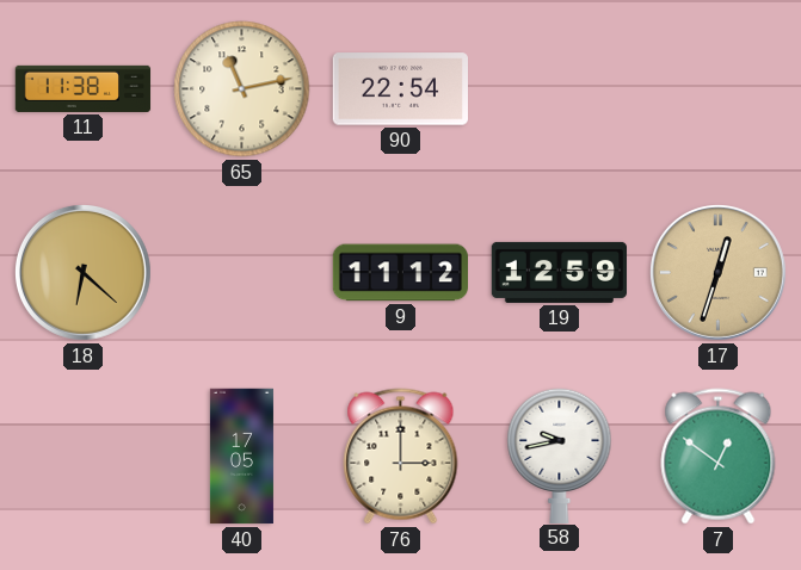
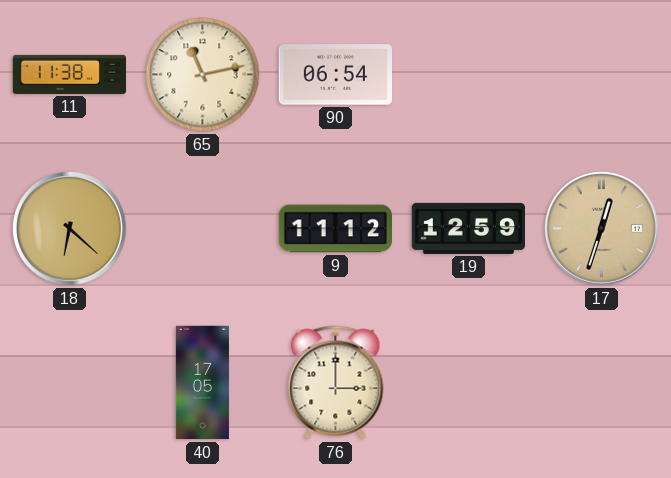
90: 22:54 -> 06:54
58: 9:43 -> none
7: 12:51 -> none
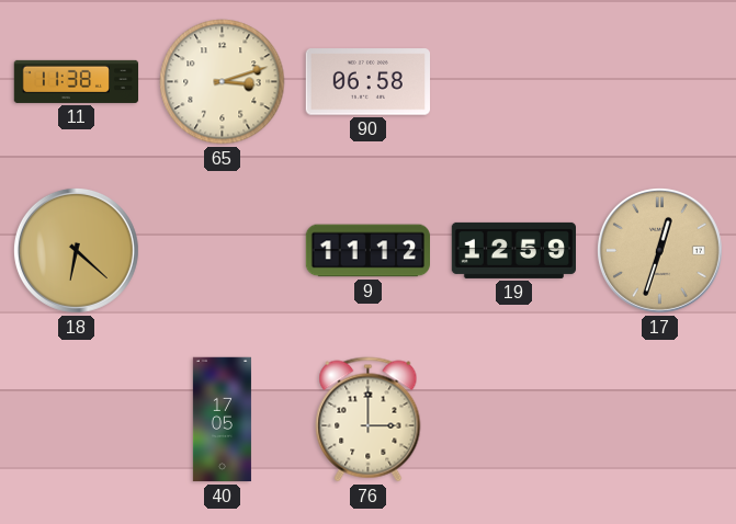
65: 11:13 -> 3:12
90: 06:54 -> 06:58
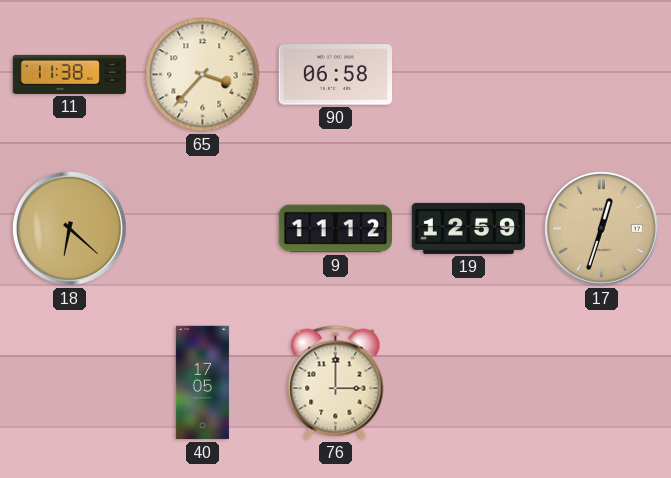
65: 3:12 -> 3:37
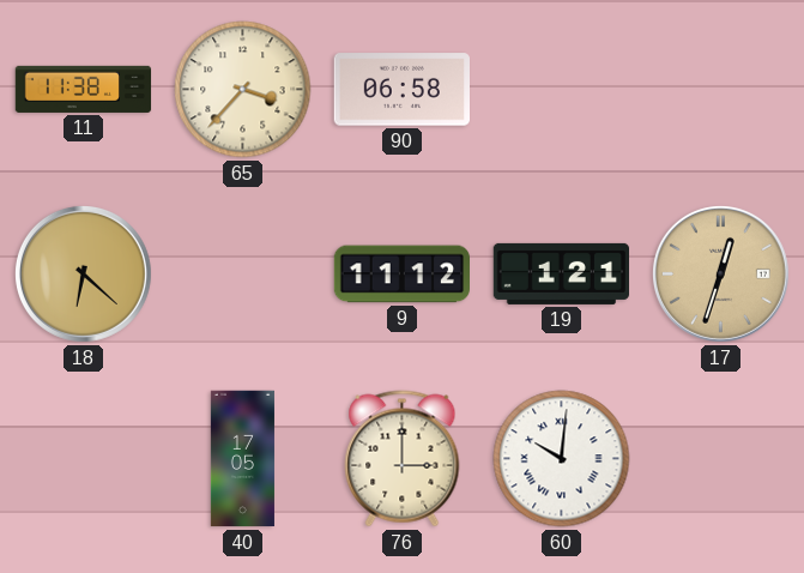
19: 12:59 -> 1:21
60: none -> 10:01
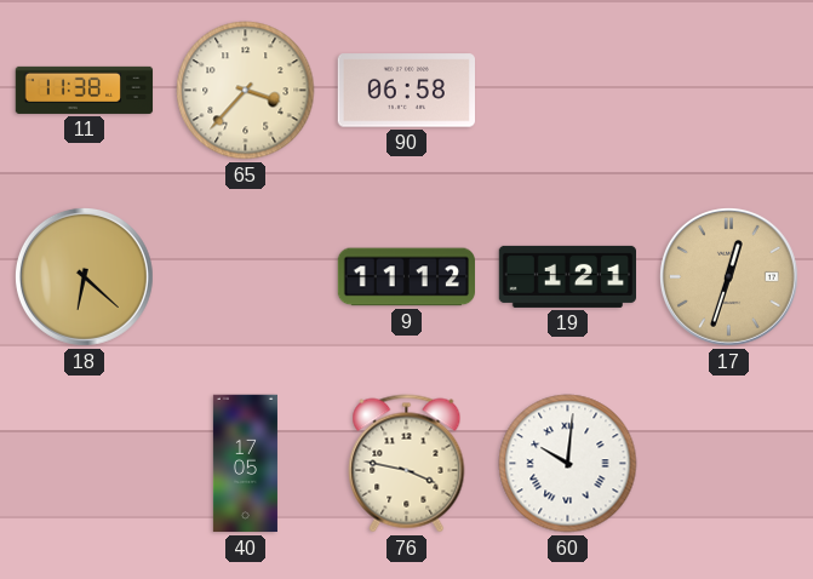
76: 3:00 -> 3:47
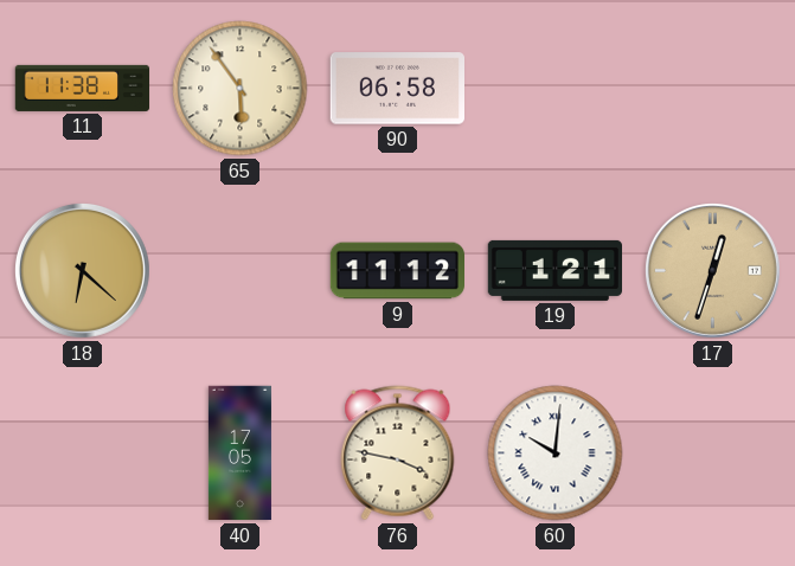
65: 3:37 -> 5:54
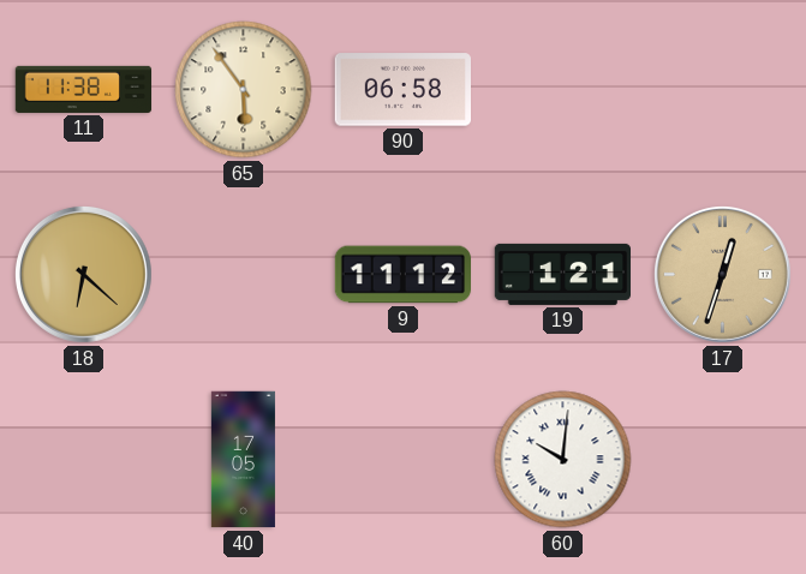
76: 3:47 -> none
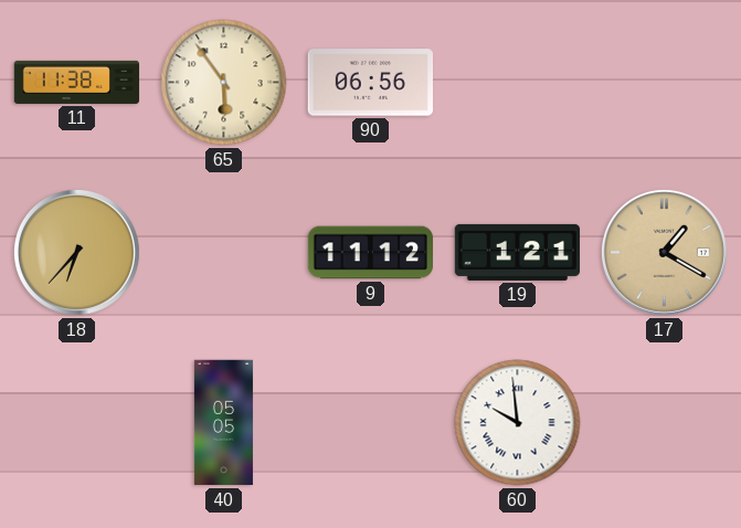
90: 06:58 -> 06:56
18: 6:22 -> 6:37
17: 12:33 -> 1:20
40: 17:05 -> 05:05
60: 10:01 -> 9:59
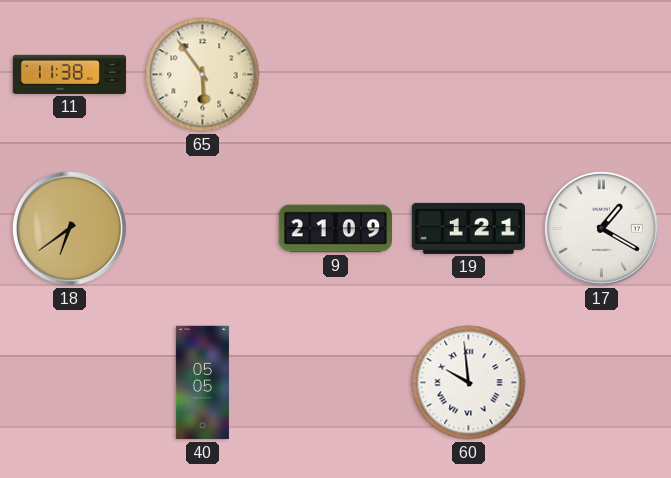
90: 06:56 -> none
18: 6:37 -> 6:39
9: 11:12 -> 21:09
17 dial: champagne -> white
